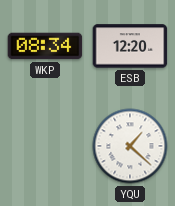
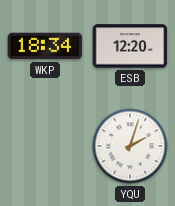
WKP: 08:34 -> 18:34
YQU: 1:22 -> 2:03
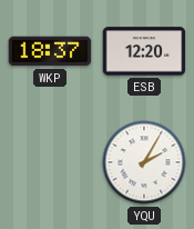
WKP: 18:34 -> 18:37
YQU: 2:03 -> 2:05
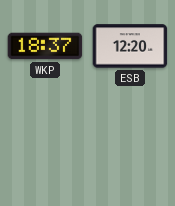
YQU: 2:05 -> none
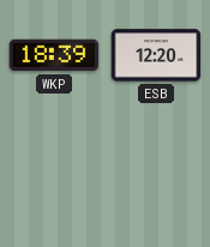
WKP: 18:37 -> 18:39
